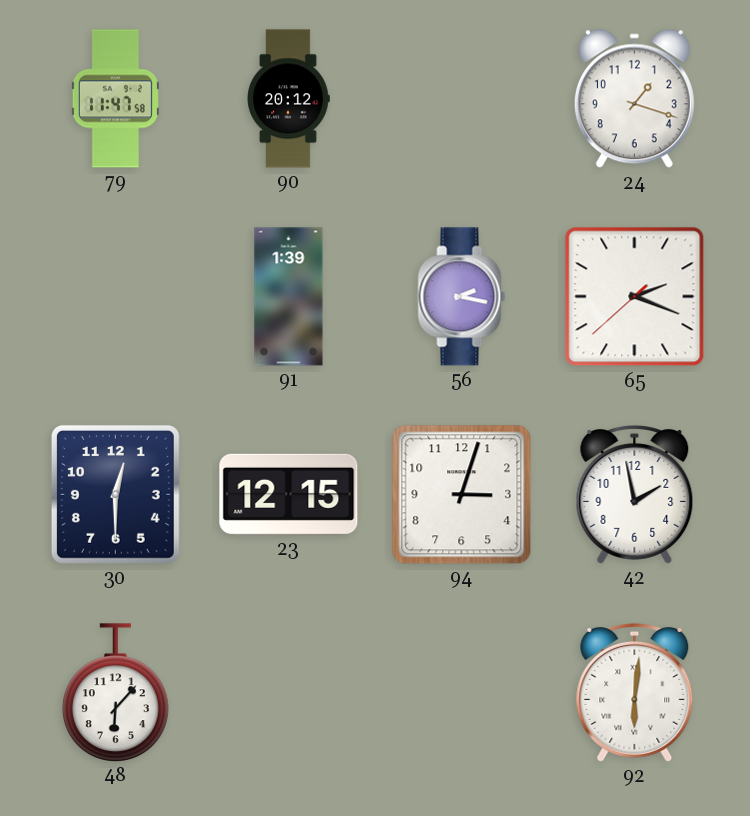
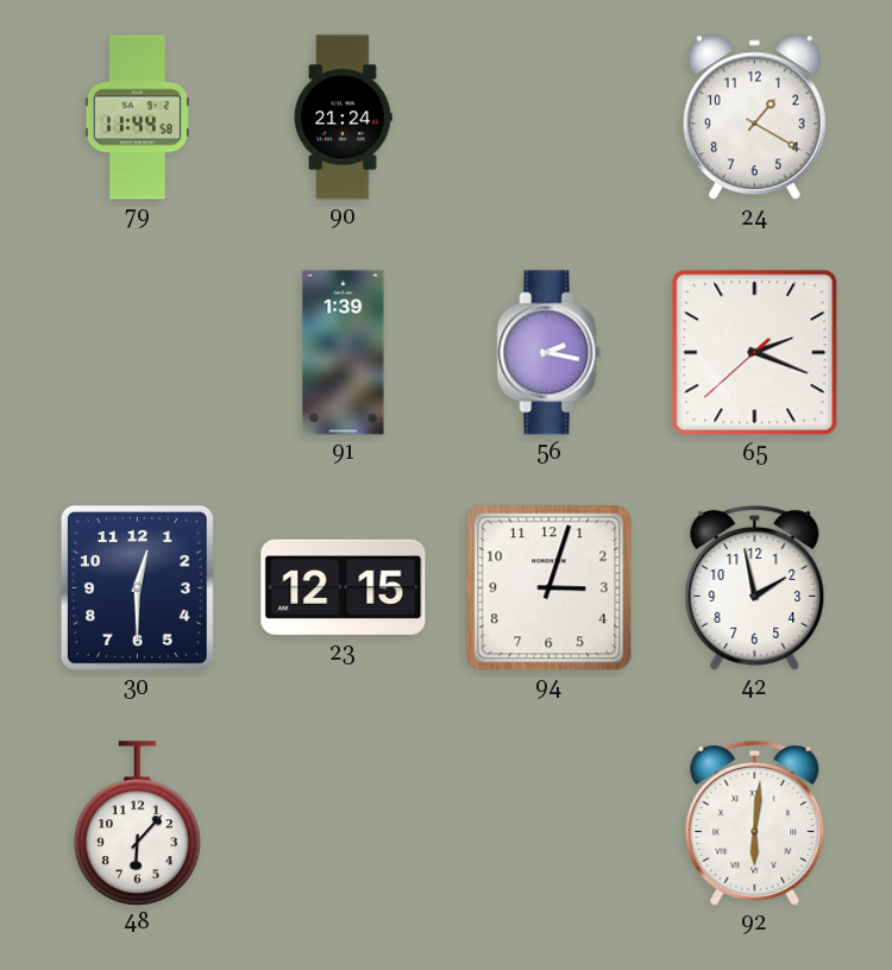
79: 11:47 -> 11:44
90: 20:12 -> 21:24
24: 1:18 -> 1:20
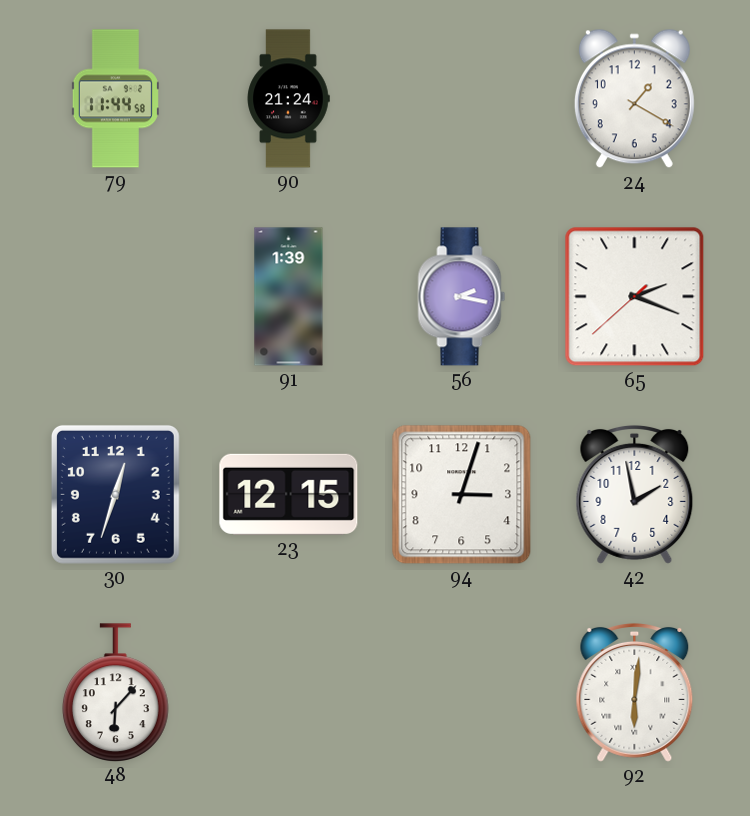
30: 12:30 -> 12:33
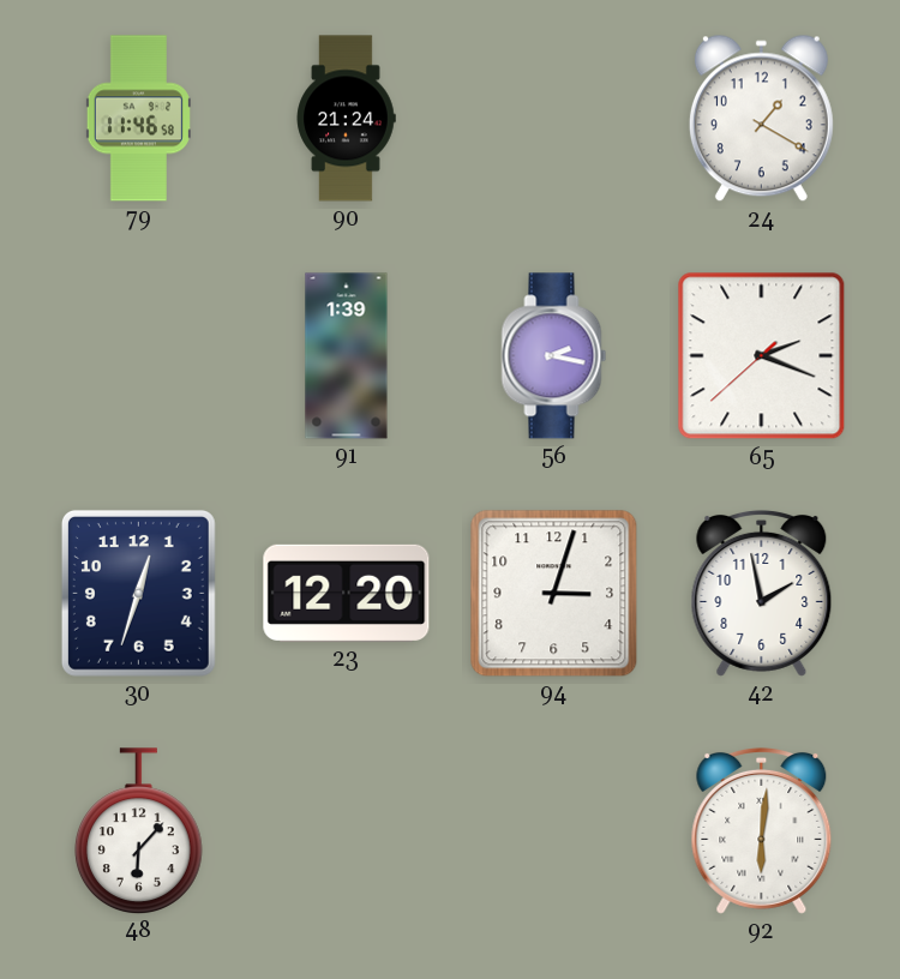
79: 11:44 -> 11:46
23: 12:15 -> 12:20
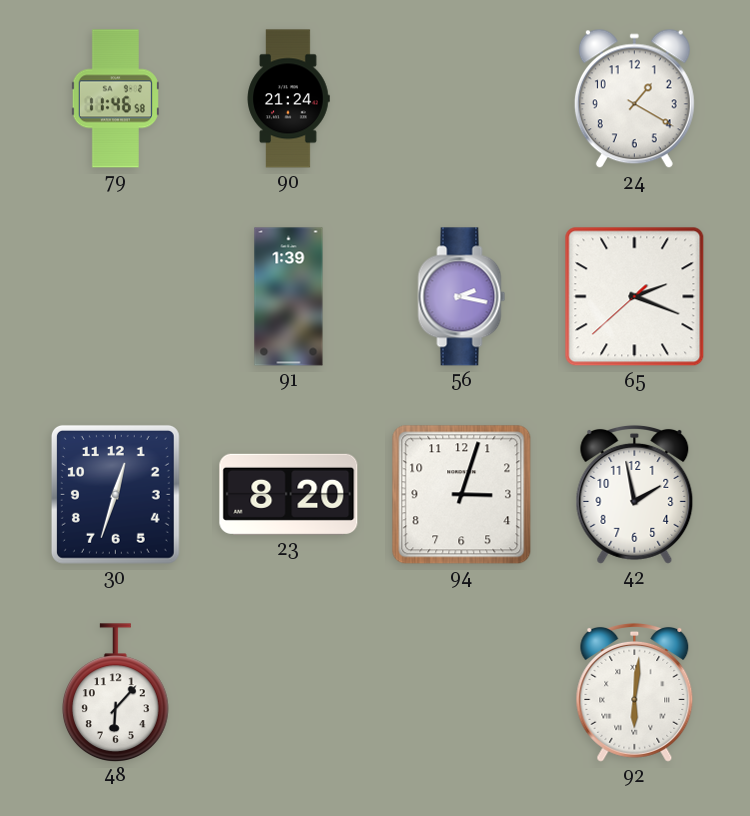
23: 12:20 -> 8:20
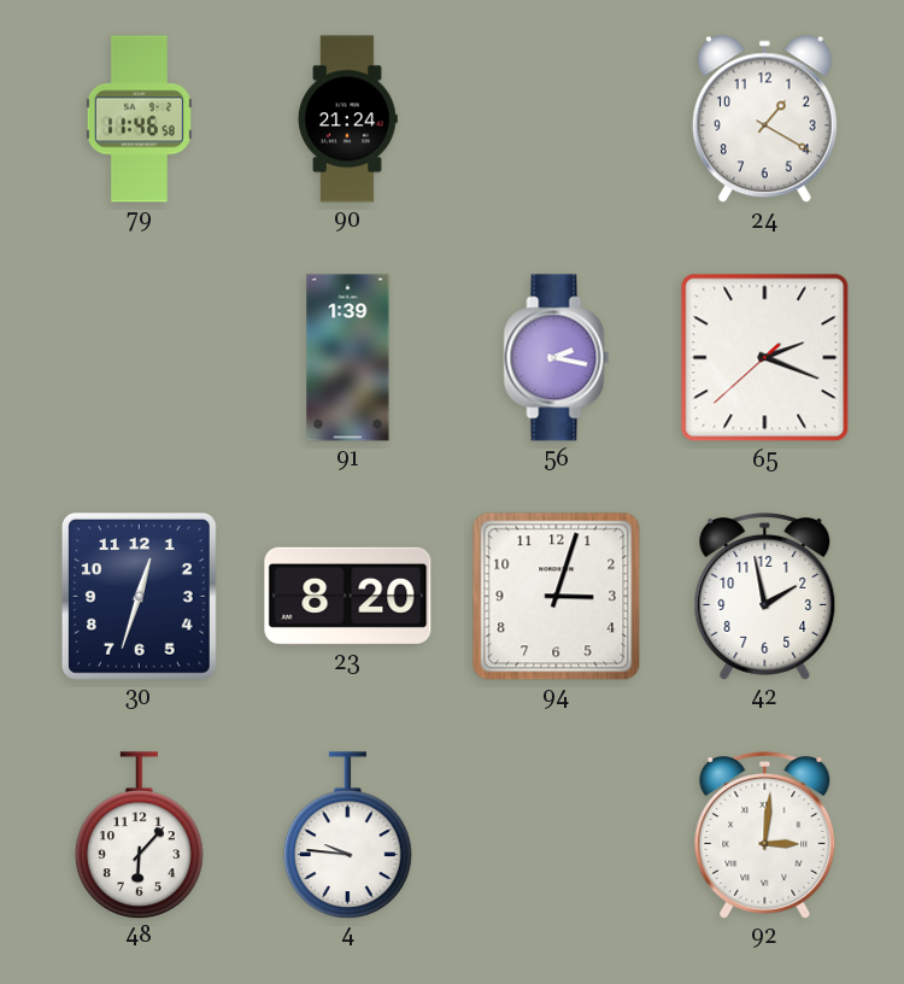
4: none -> 9:46
92: 6:01 -> 3:01
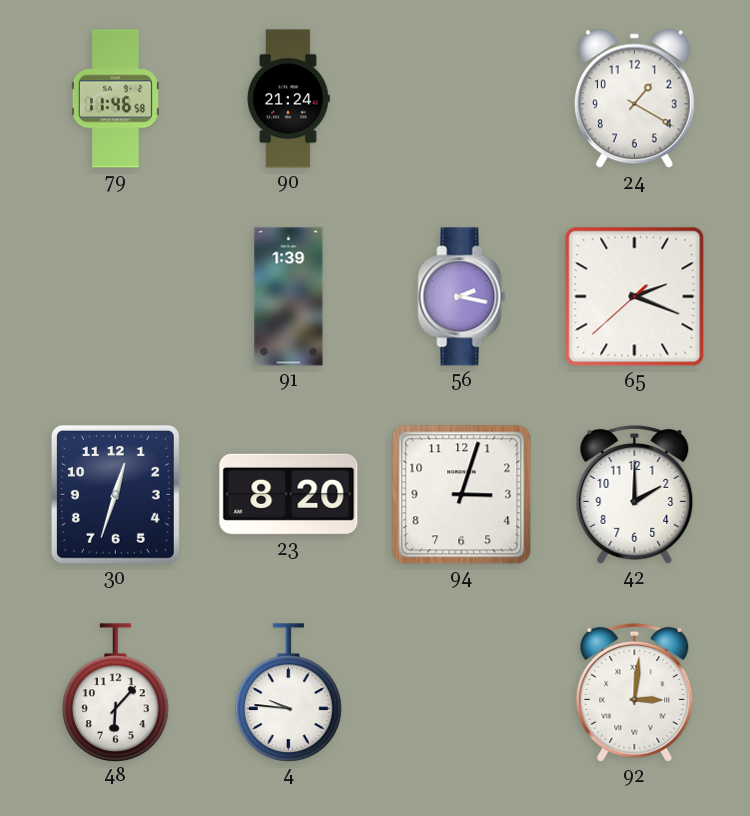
42: 1:58 -> 2:00
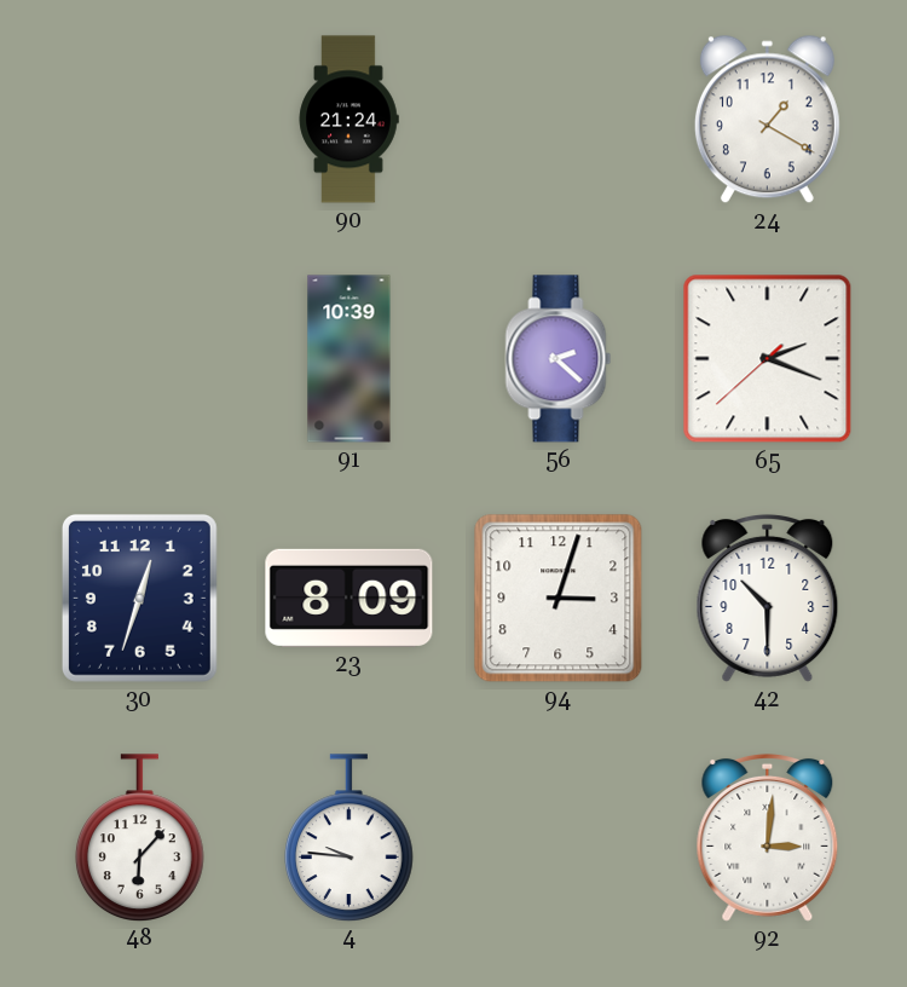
79: 11:46 -> none
91: 1:39 -> 10:39
56: 2:17 -> 2:22
23: 8:20 -> 8:09
42: 2:00 -> 10:30
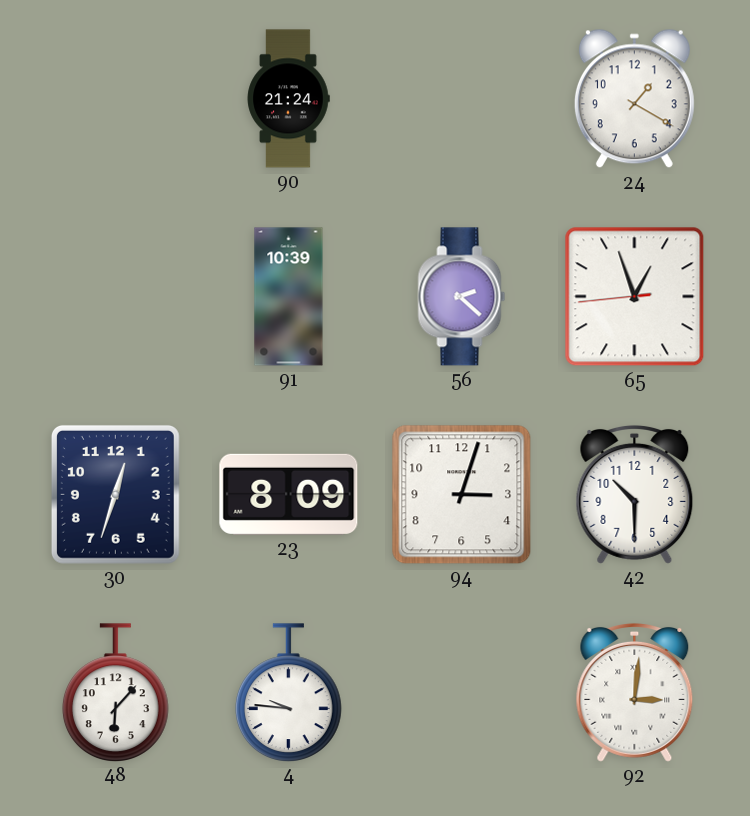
65: 2:18 -> 12:56
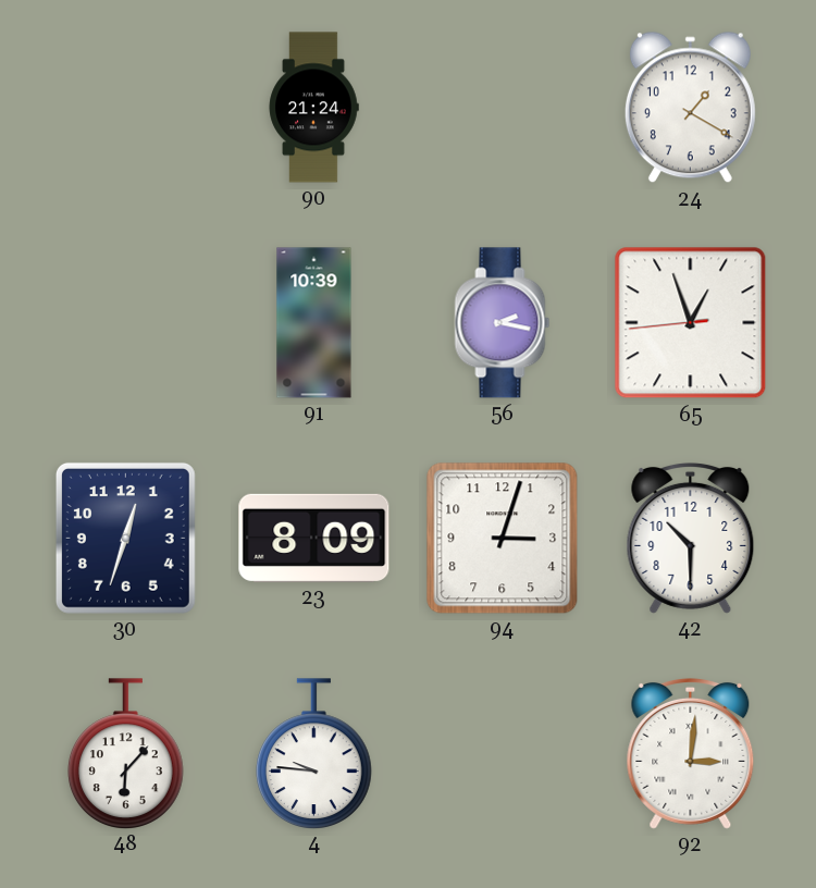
56: 2:22 -> 2:17
